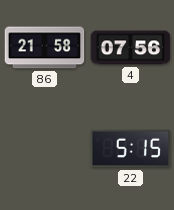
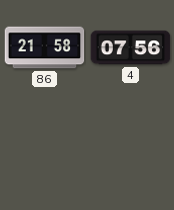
22: 5:15 -> none
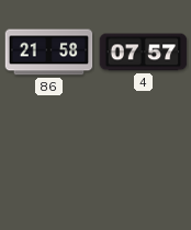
4: 07:56 -> 07:57
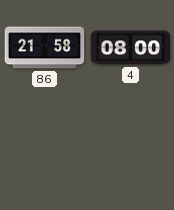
4: 07:57 -> 08:00
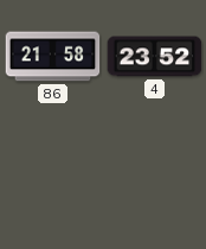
4: 08:00 -> 23:52
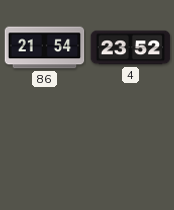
86: 21:58 -> 21:54
